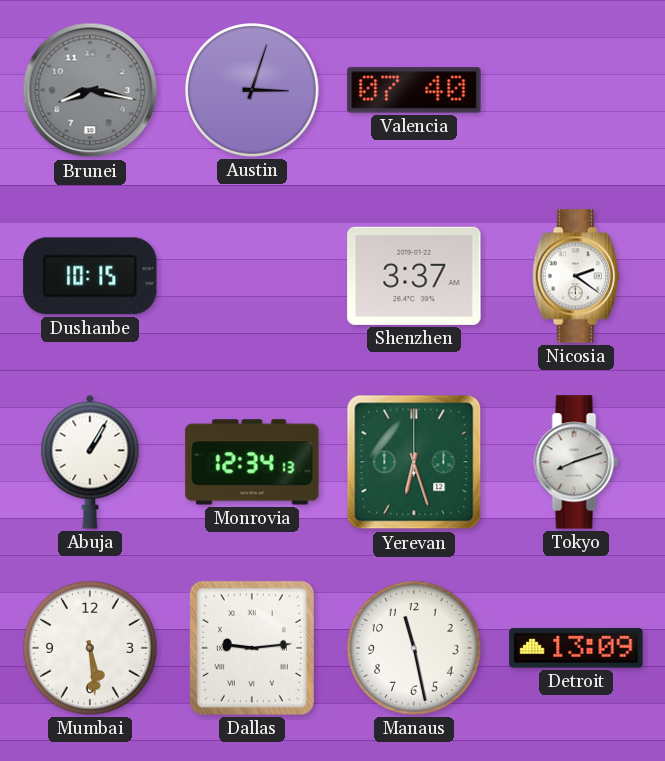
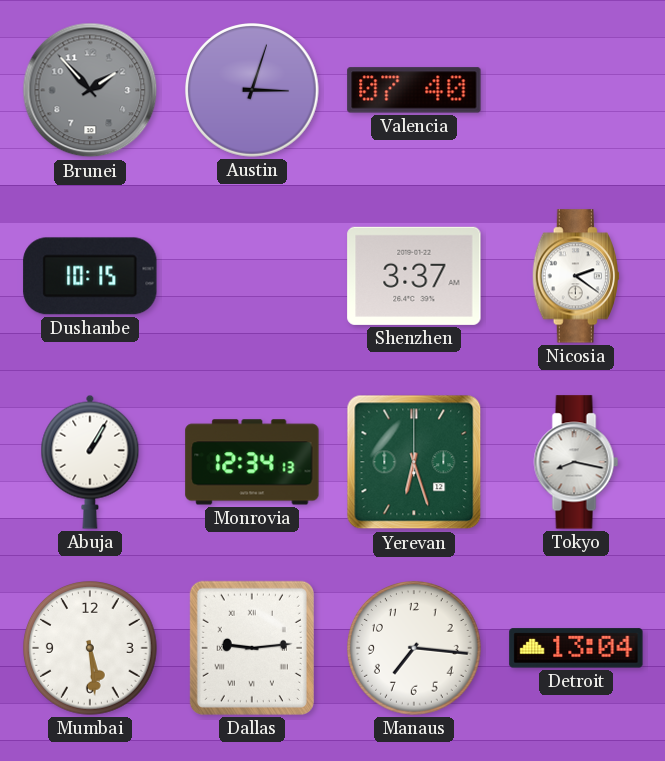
Brunei: 8:17 -> 1:53
Tokyo: 8:12 -> 8:17
Manaus: 11:28 -> 7:16
Detroit: 13:09 -> 13:04
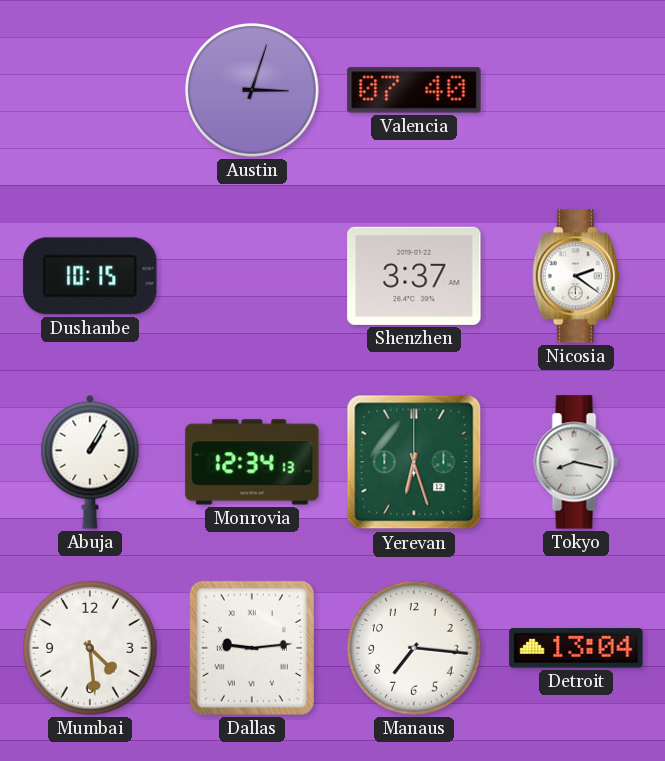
Brunei: 1:53 -> none
Mumbai: 5:29 -> 4:29
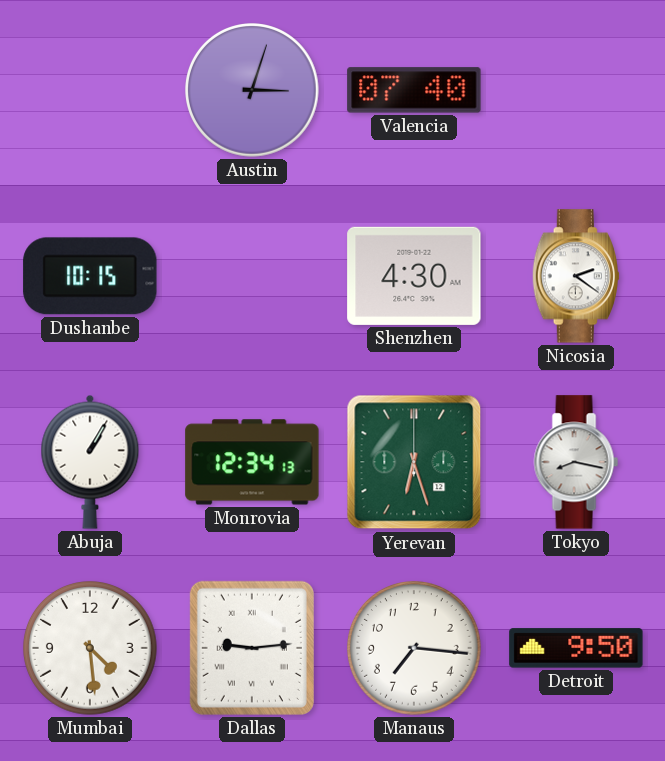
Shenzhen: 3:37 -> 4:30
Detroit: 13:04 -> 9:50
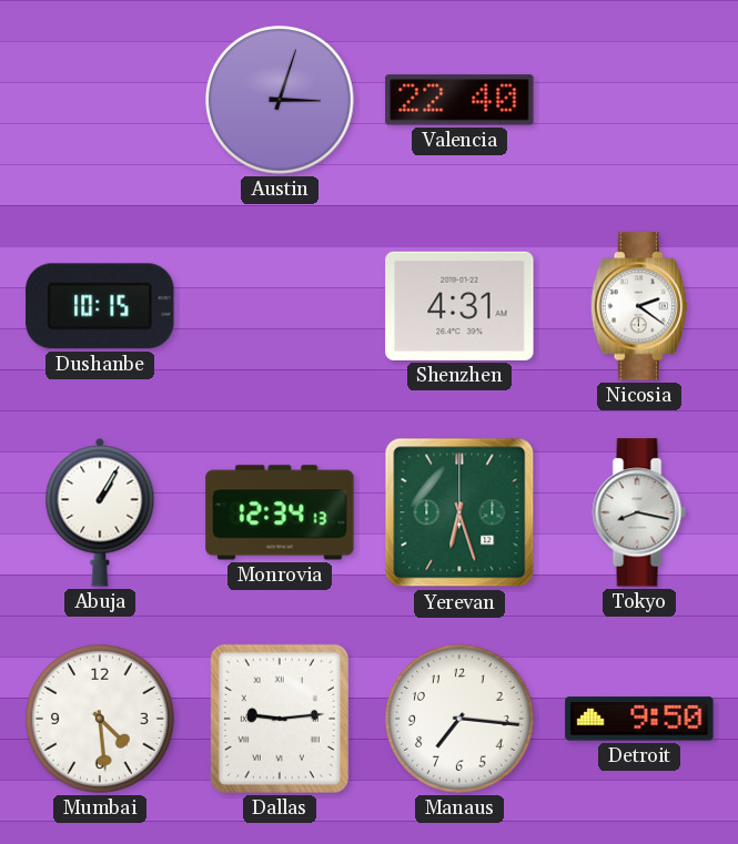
Valencia: 07:40 -> 22:40
Shenzhen: 4:30 -> 4:31
